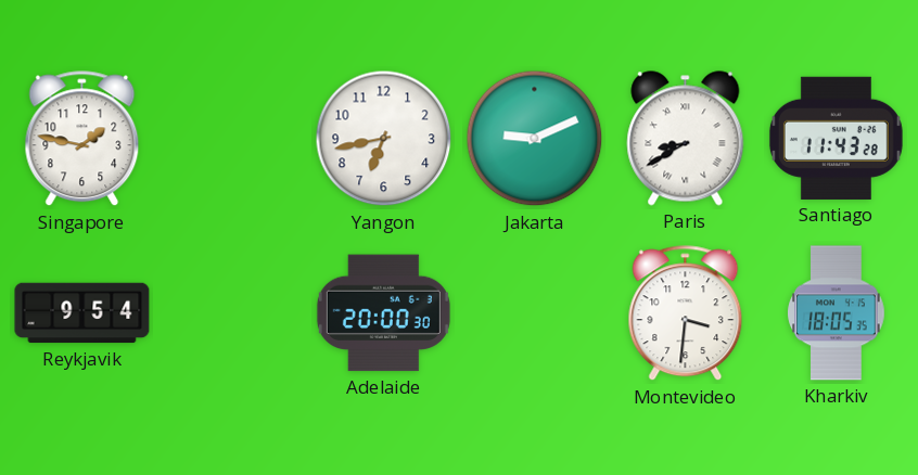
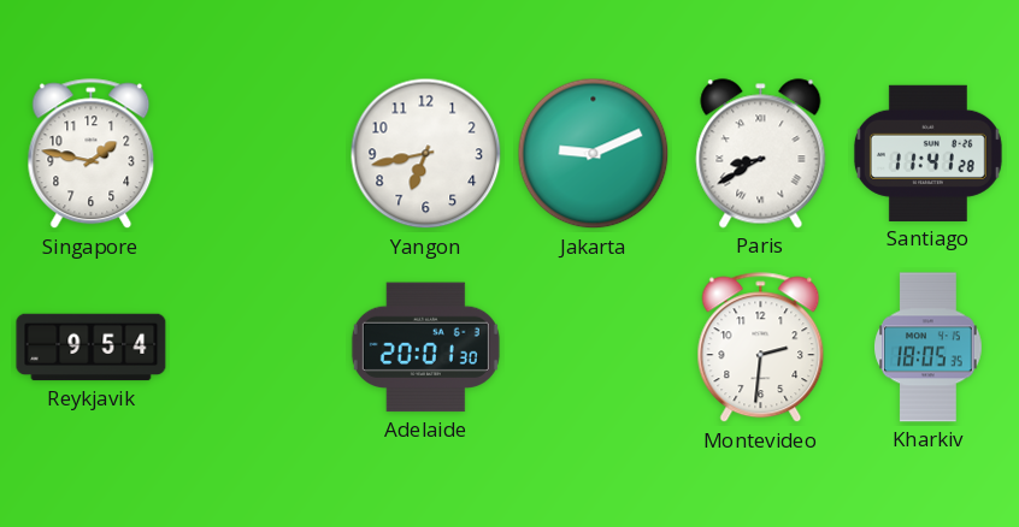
Santiago: 11:43 -> 11:41
Adelaide: 20:00 -> 20:01
Montevideo: 3:31 -> 2:31
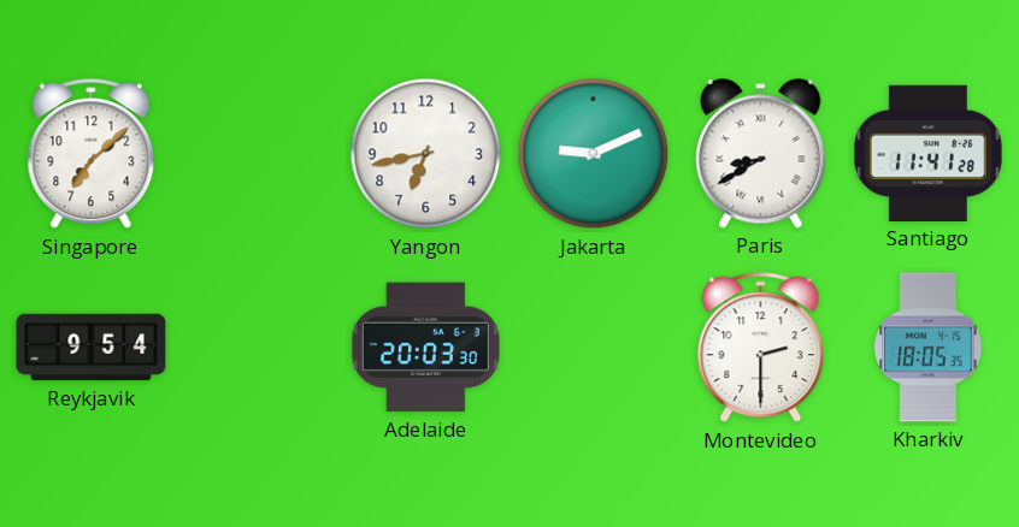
Singapore: 1:47 -> 7:08
Adelaide: 20:01 -> 20:03
Montevideo: 2:31 -> 2:30
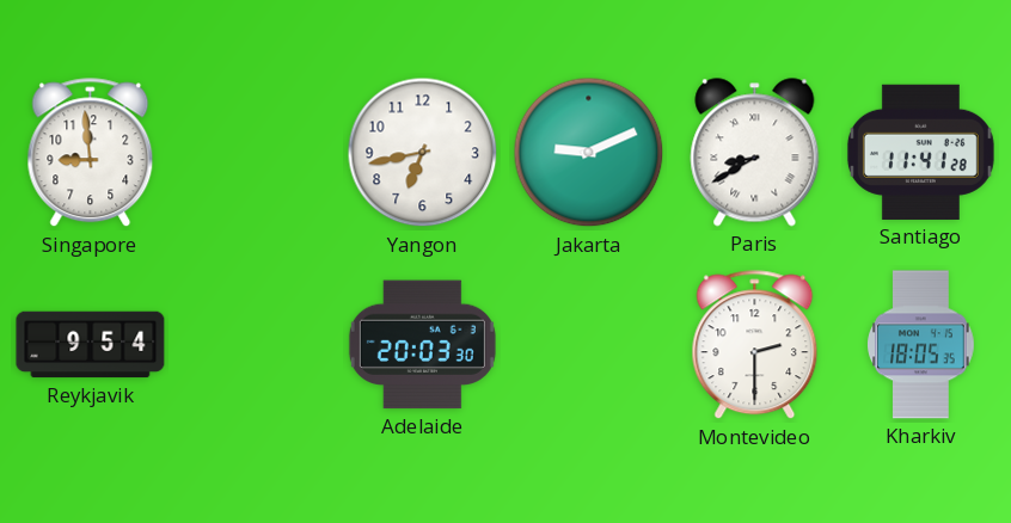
Singapore: 7:08 -> 8:59
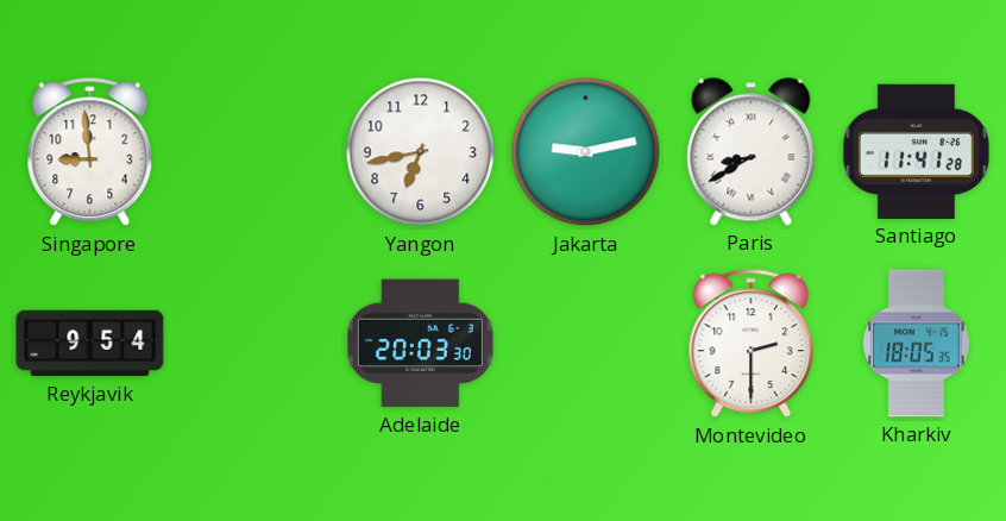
Jakarta: 9:11 -> 9:13
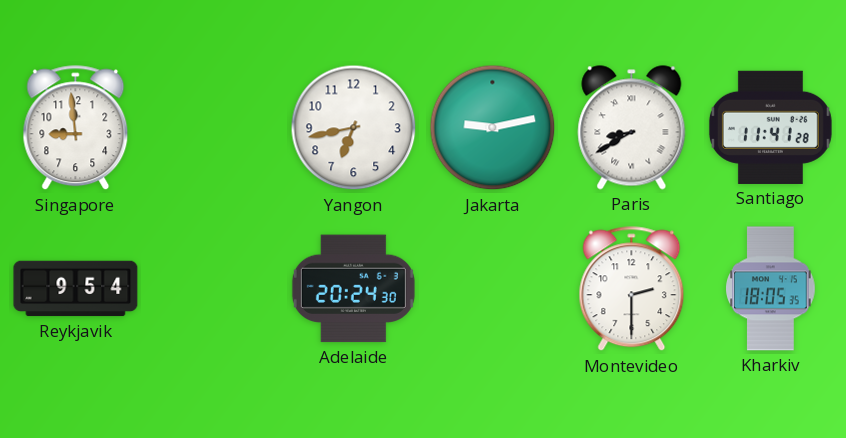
Adelaide: 20:03 -> 20:24
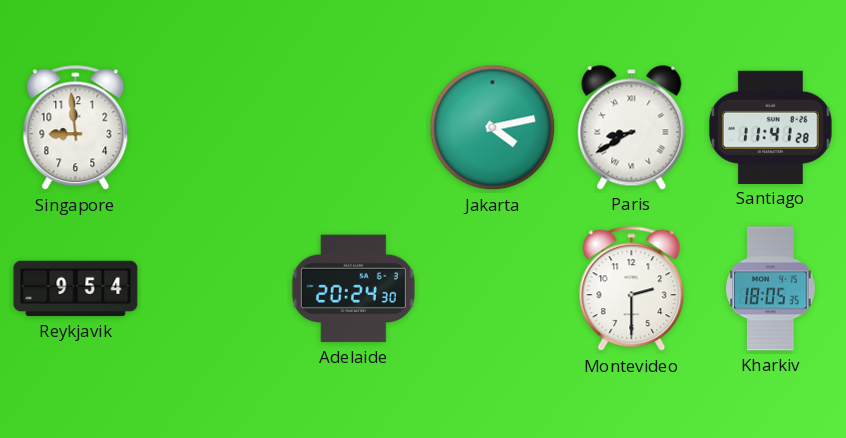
Yangon: 6:43 -> none
Jakarta: 9:13 -> 4:13
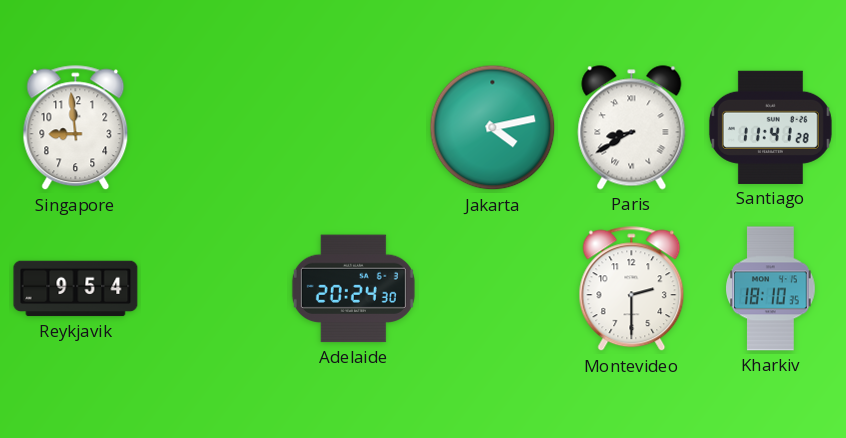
Kharkiv: 18:05 -> 18:10
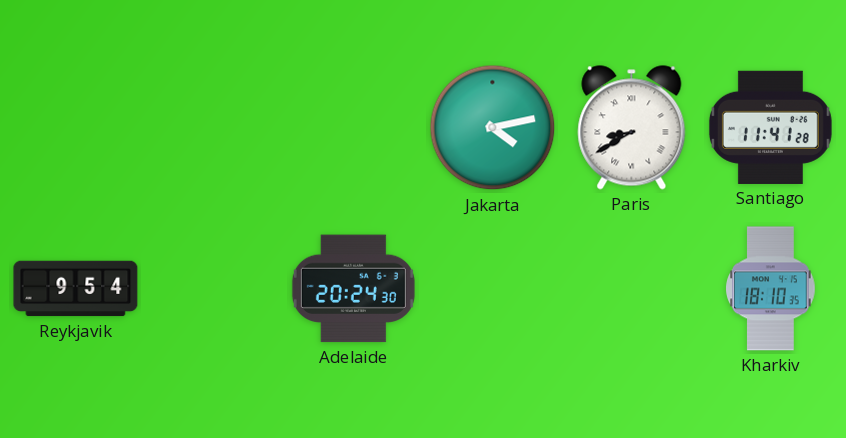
Singapore: 8:59 -> none
Montevideo: 2:30 -> none
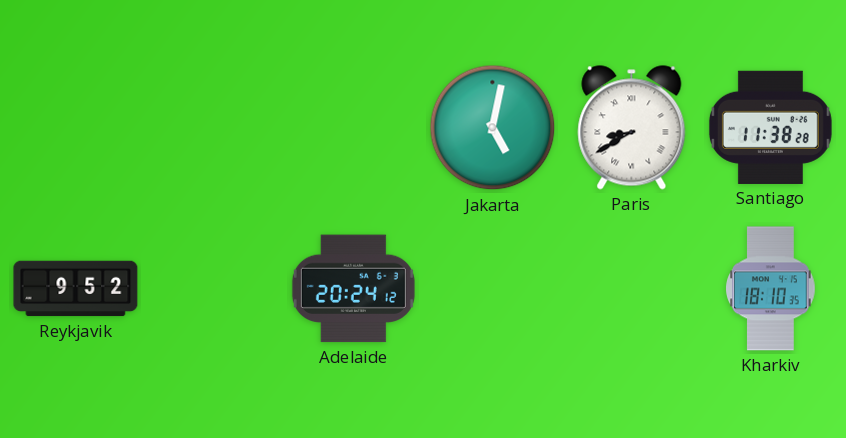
Jakarta: 4:13 -> 5:02
Santiago: 11:41 -> 11:38
Reykjavik: 9:54 -> 9:52
Adelaide: 20:24:30 -> 20:24:12
